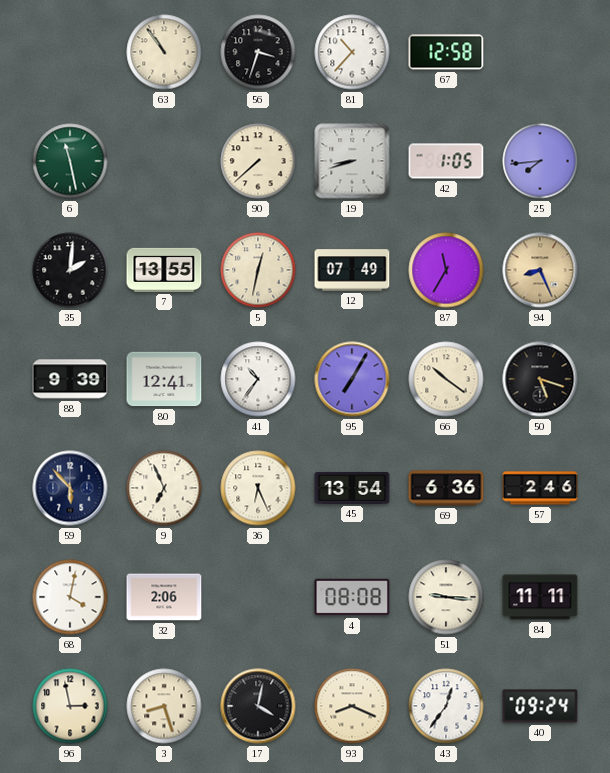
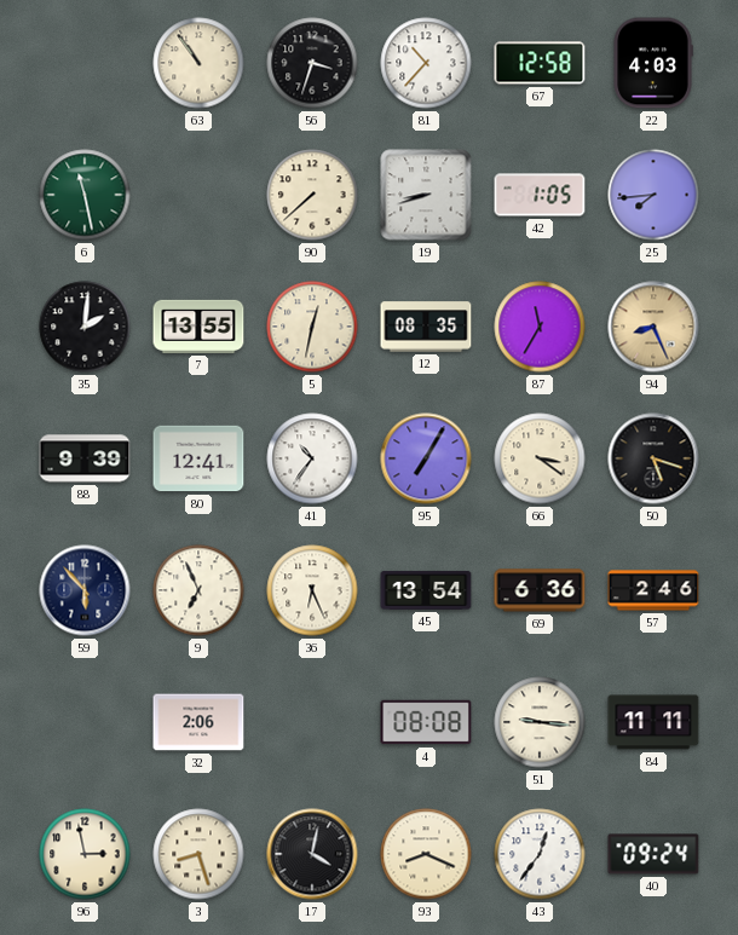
22: none -> 4:03
12: 07:49 -> 08:35
66: 10:21 -> 3:21
68: 4:02 -> none
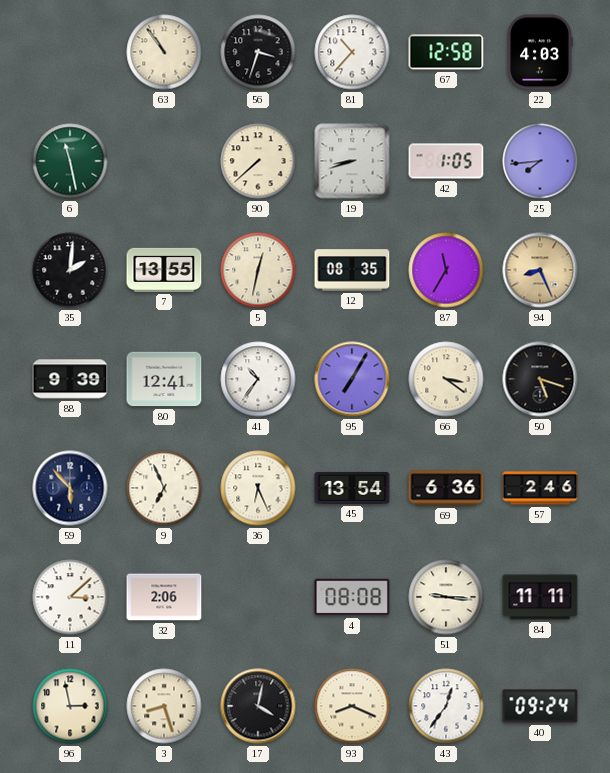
11: none -> 3:08
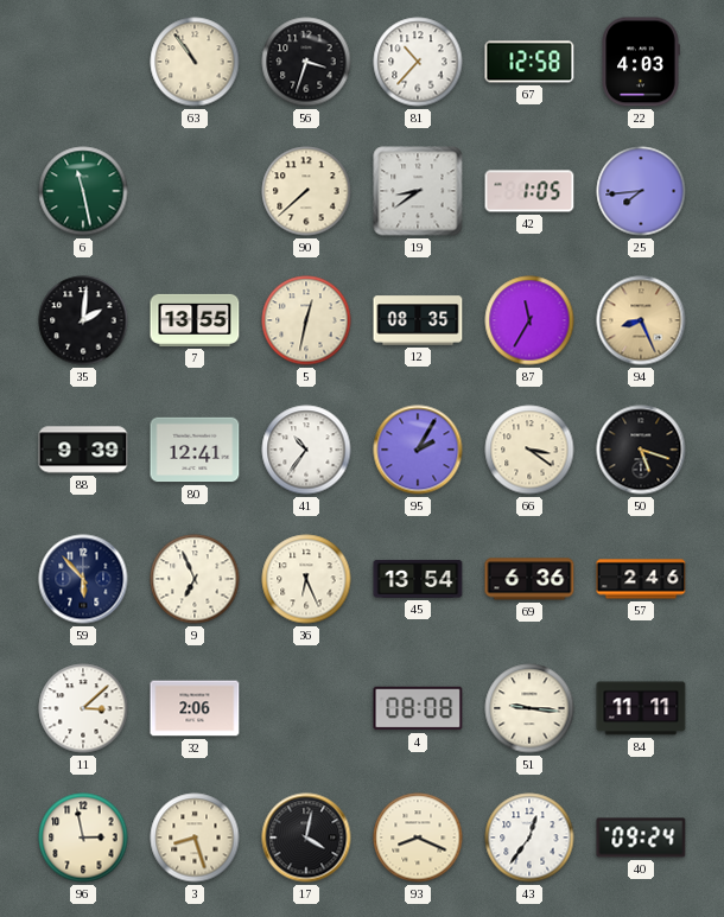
19: 8:42 -> 8:39
95: 7:05 -> 2:05
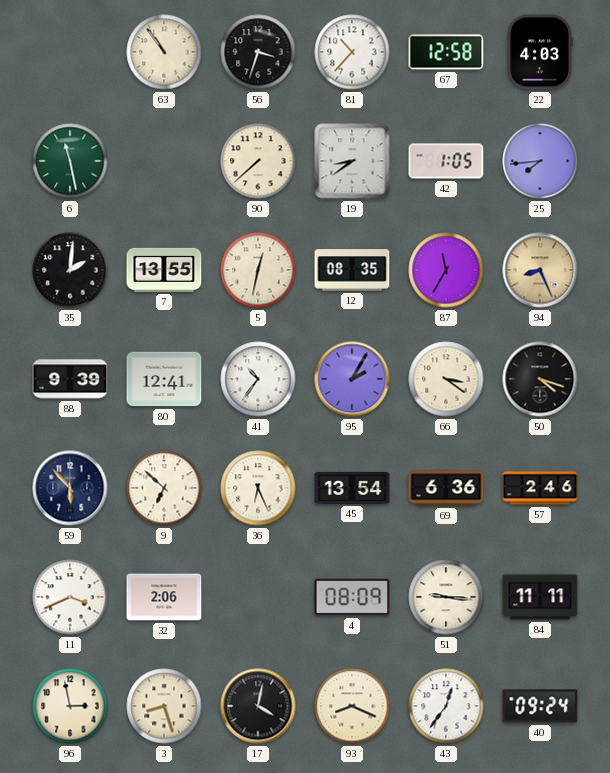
50: 5:18 -> 4:18
9: 6:56 -> 6:52
11: 3:08 -> 3:41
4: 08:08 -> 08:09
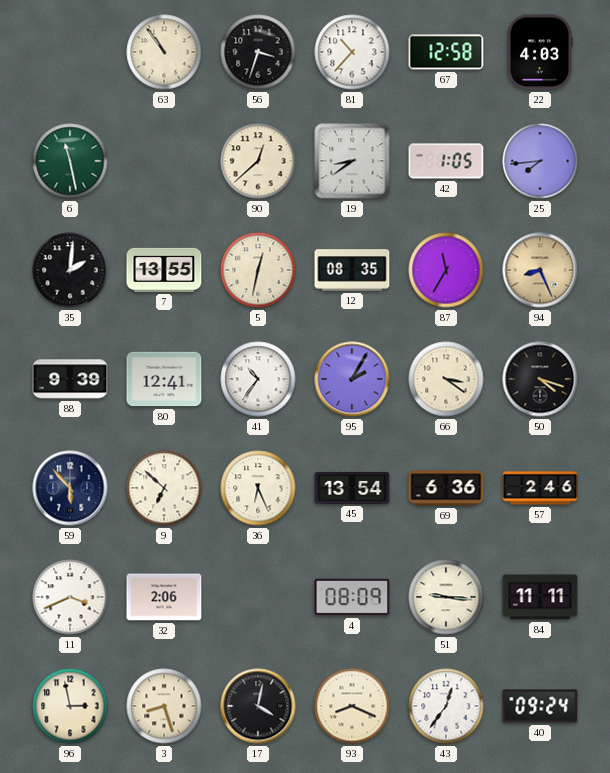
90: 7:38 -> 12:38
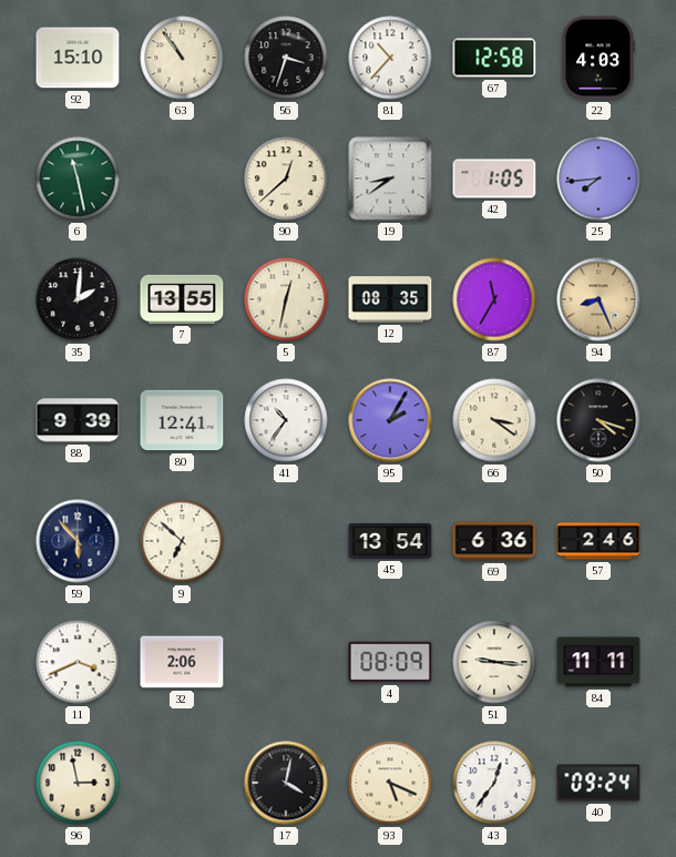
92: none -> 15:10
36: 6:26 -> none
3: 8:27 -> none
93: 8:19 -> 5:19
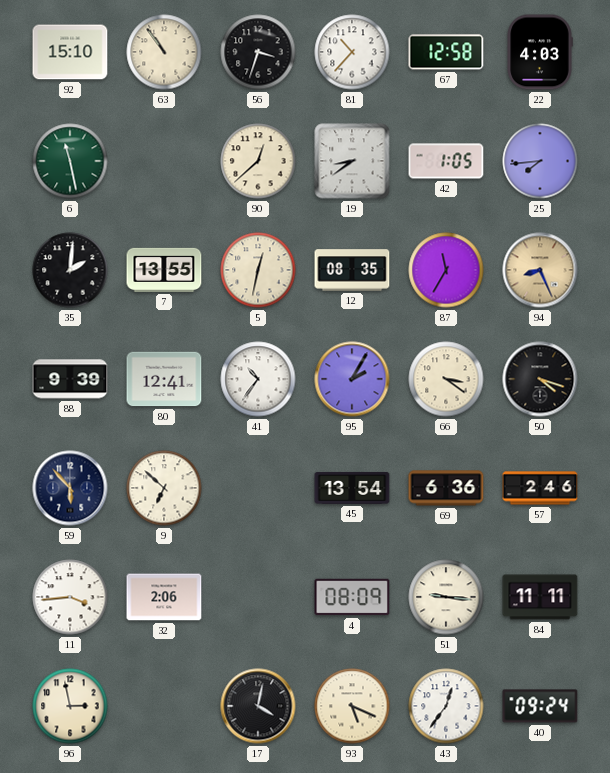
11: 3:41 -> 3:44
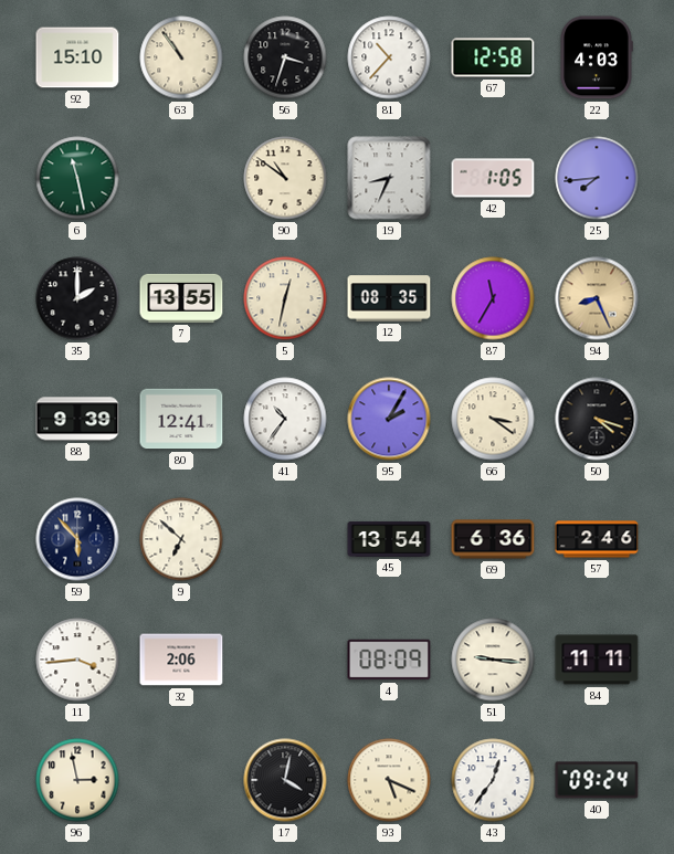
90: 12:38 -> 10:51
19: 8:39 -> 8:34
35: 2:01 -> 2:00
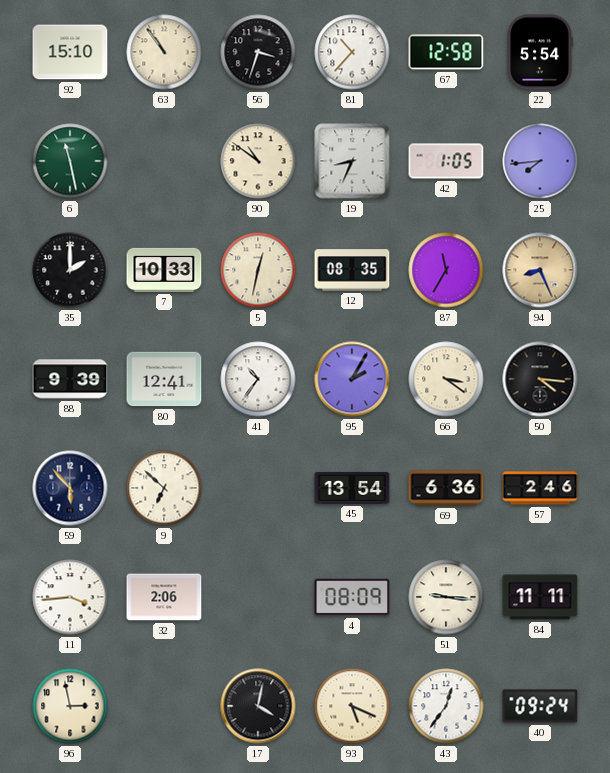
22: 4:03 -> 5:54
7: 13:55 -> 10:33
50: 4:18 -> 4:16
